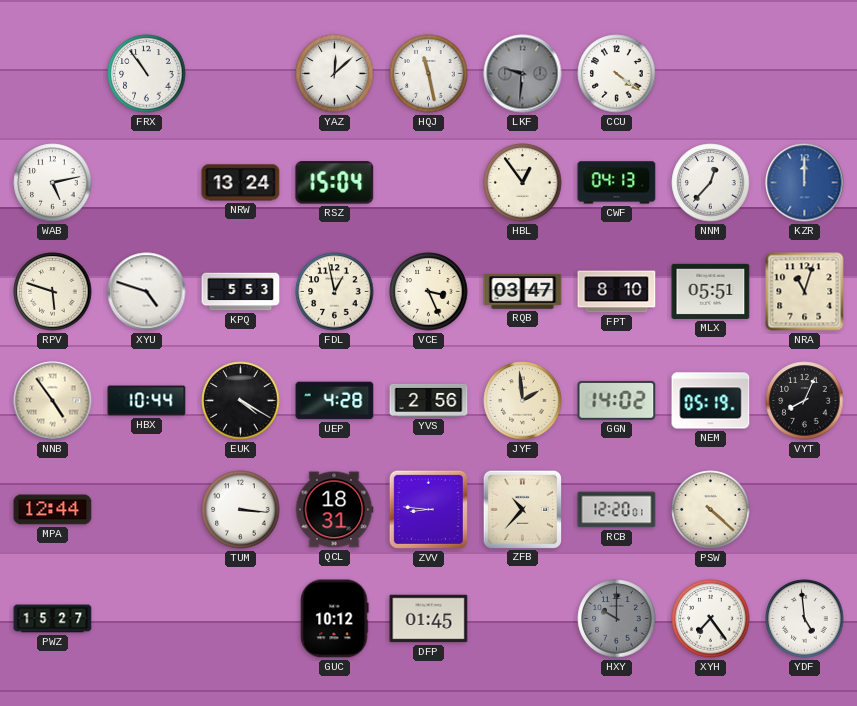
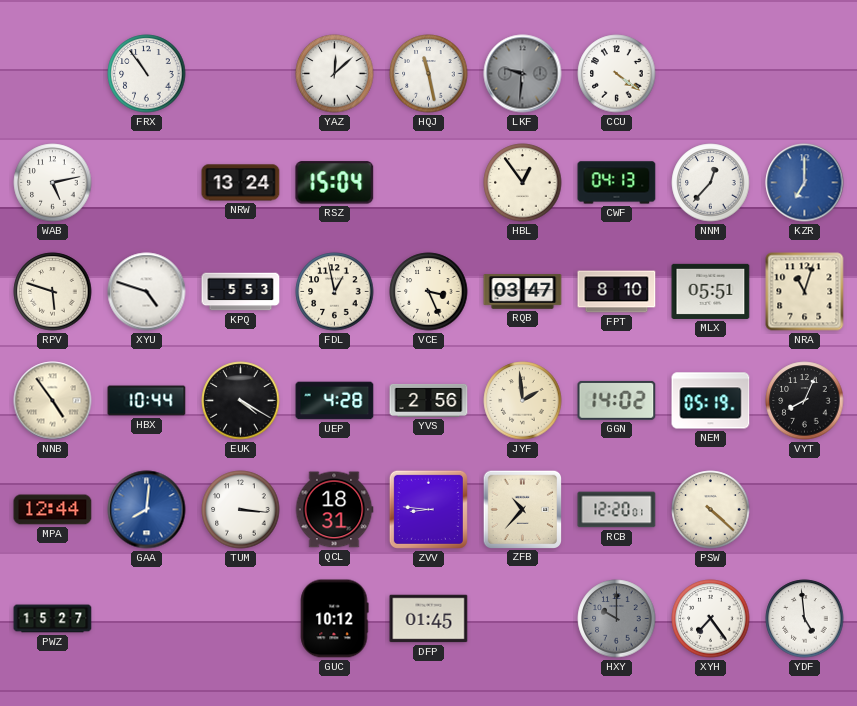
KZR: 12:00 -> 7:00
GAA: none -> 8:01
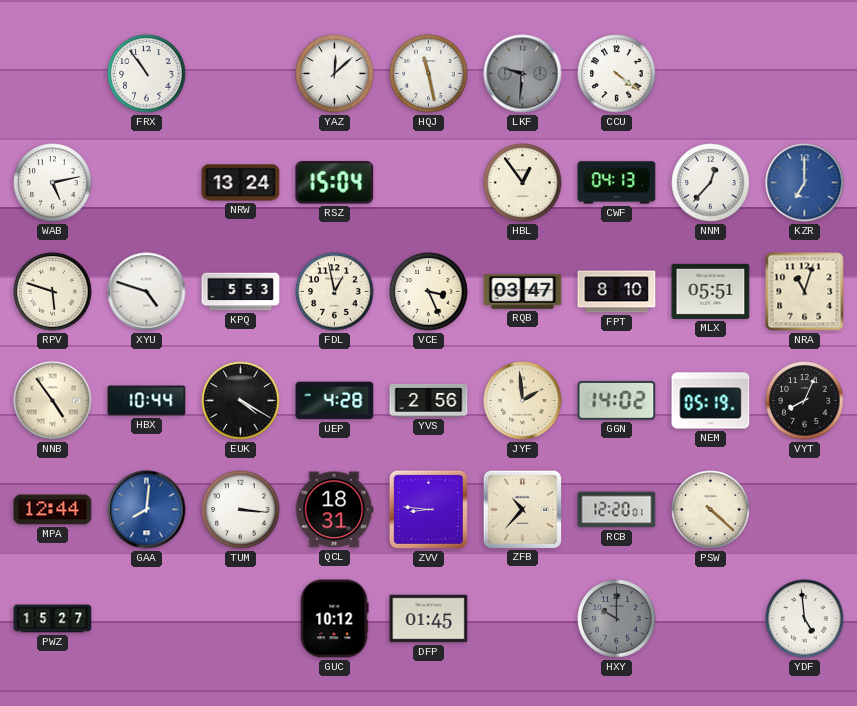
XYH: 7:24 -> none
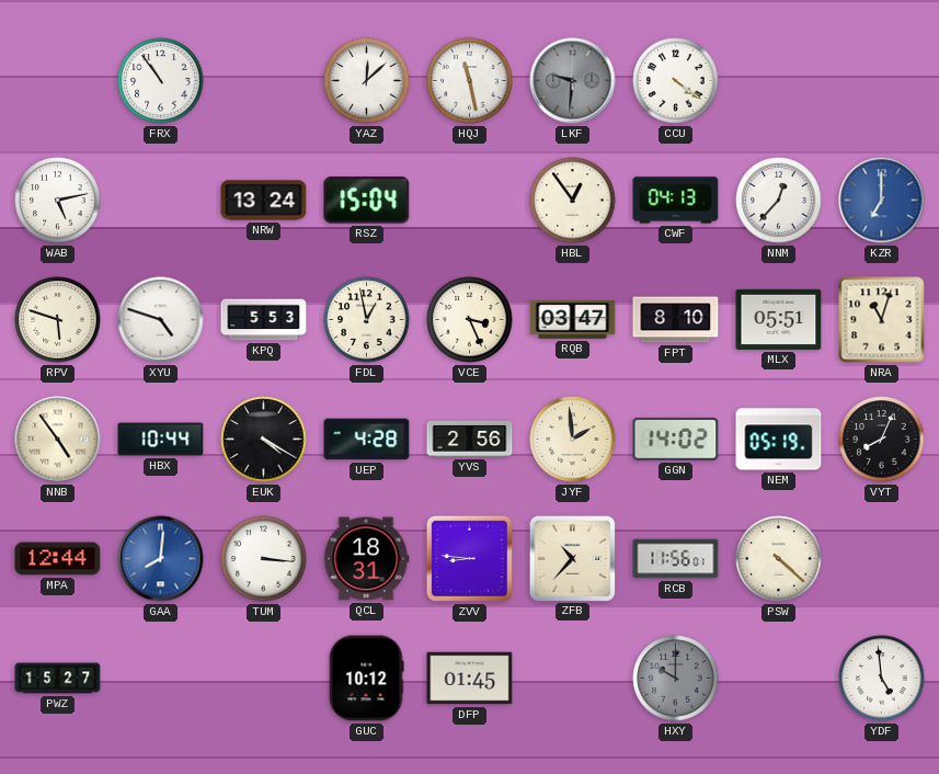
RCB: 12:20 -> 11:56
